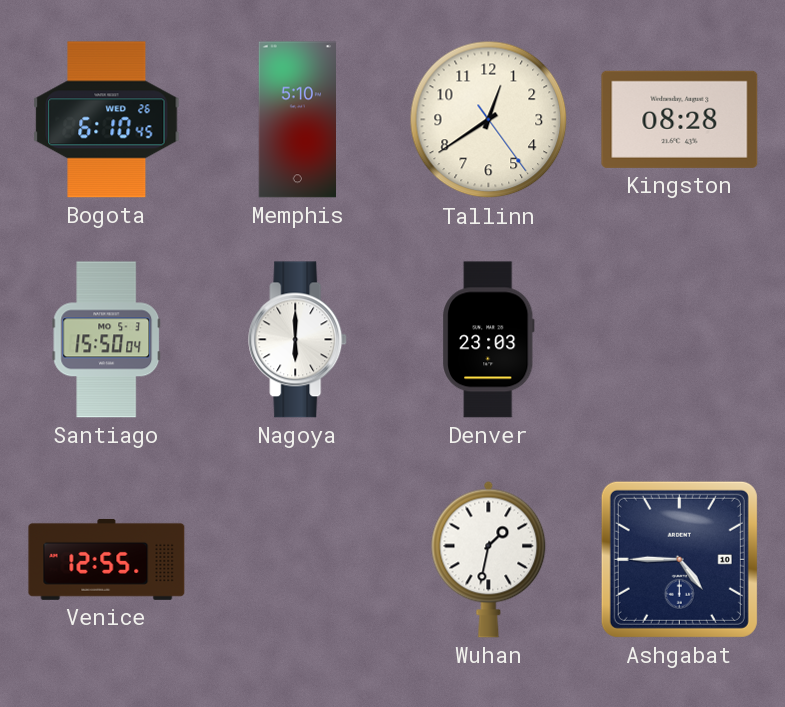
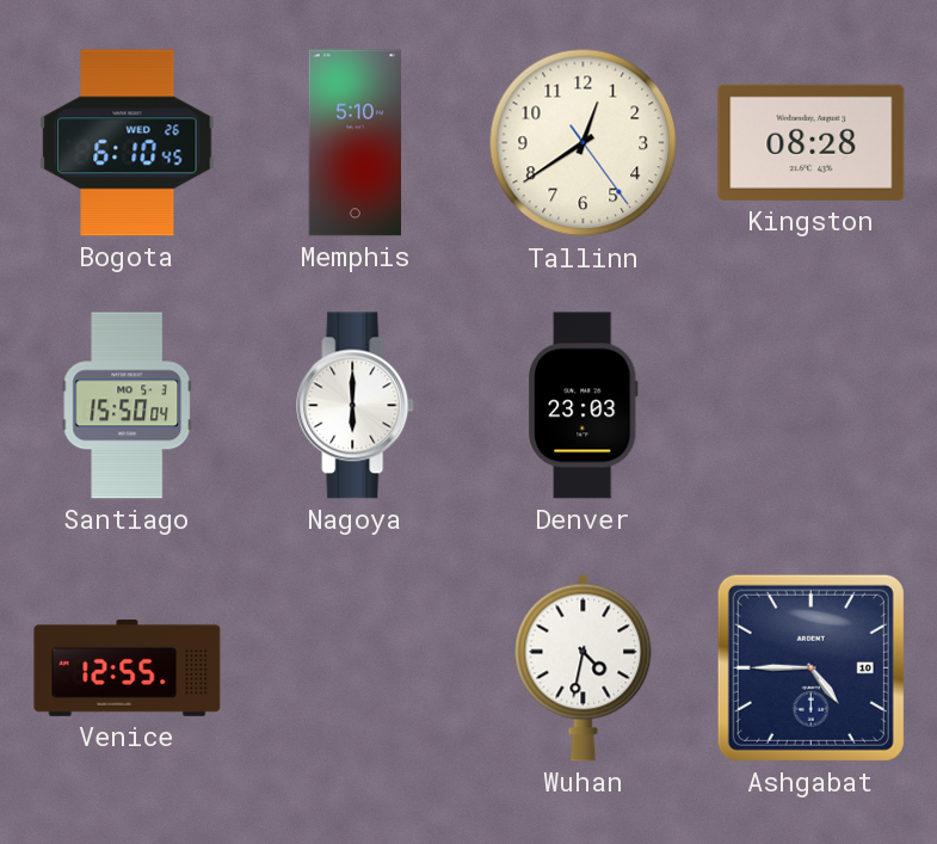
Wuhan: 1:32 -> 4:32
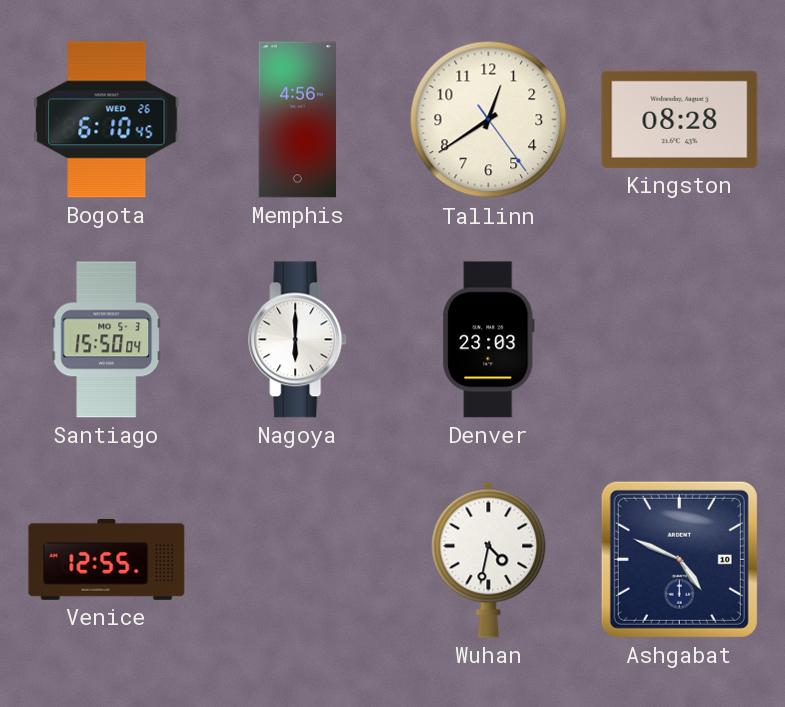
Memphis: 5:10 -> 4:56
Ashgabat: 4:45 -> 4:49
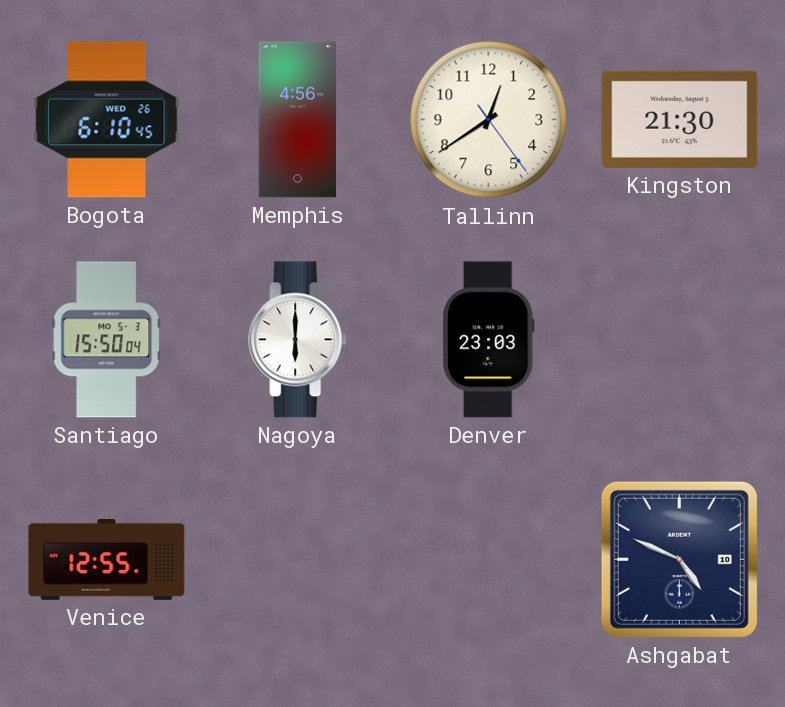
Kingston: 08:28 -> 21:30
Wuhan: 4:32 -> none
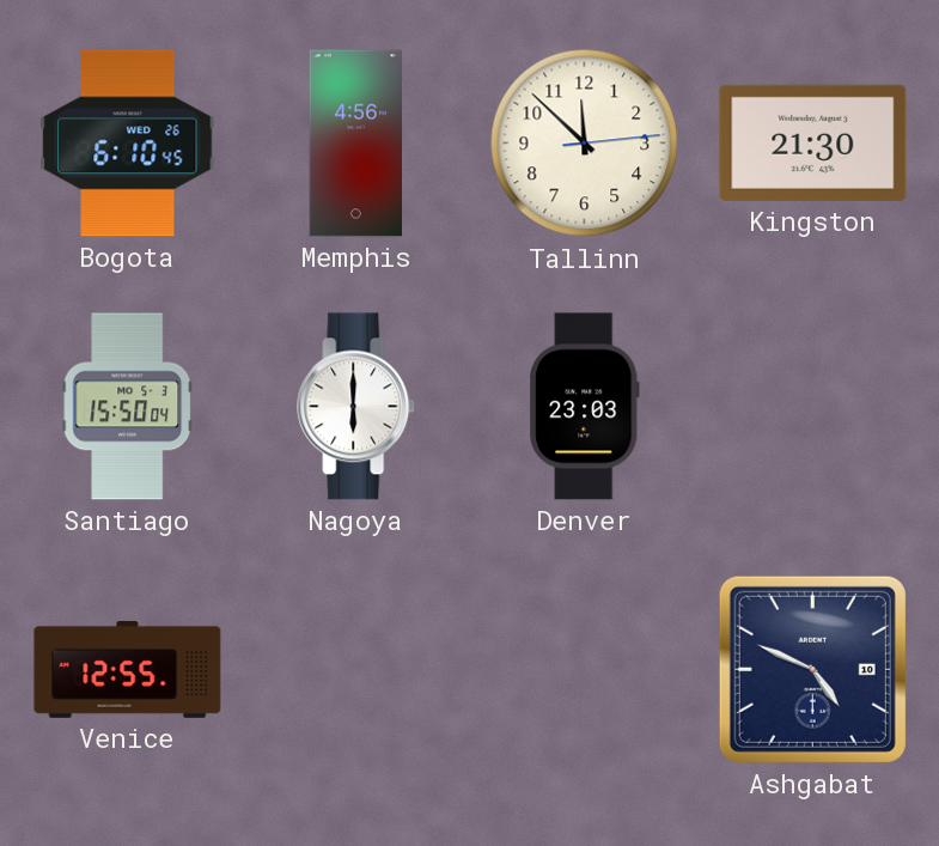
Tallinn: 12:39 -> 11:52
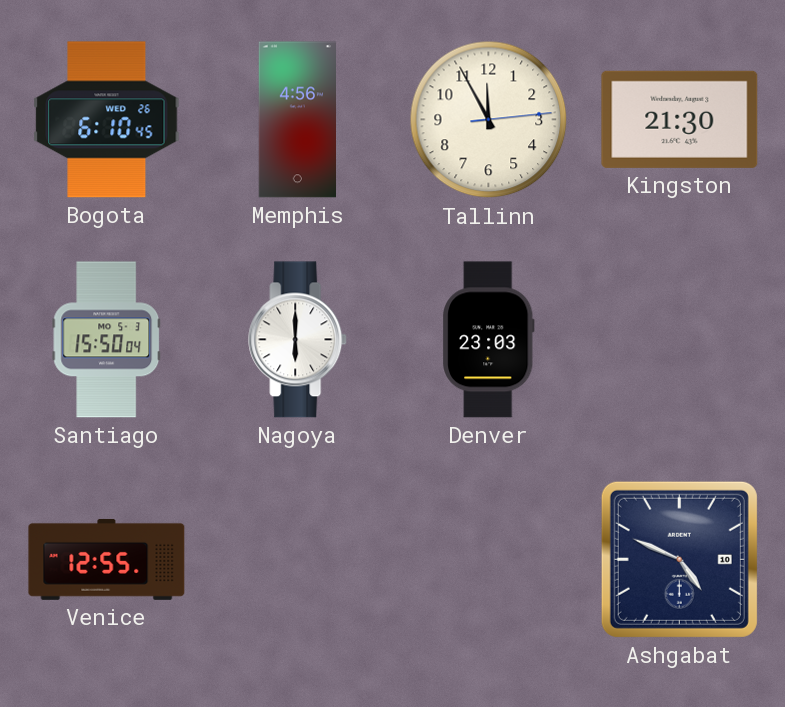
Tallinn: 11:52 -> 11:55
